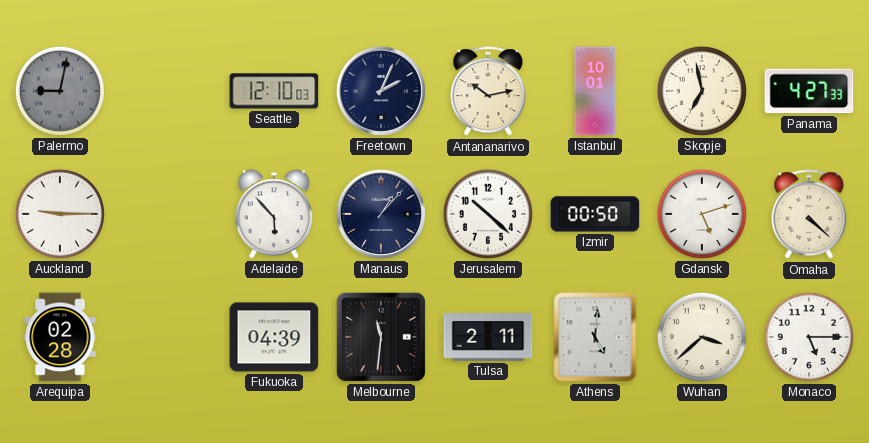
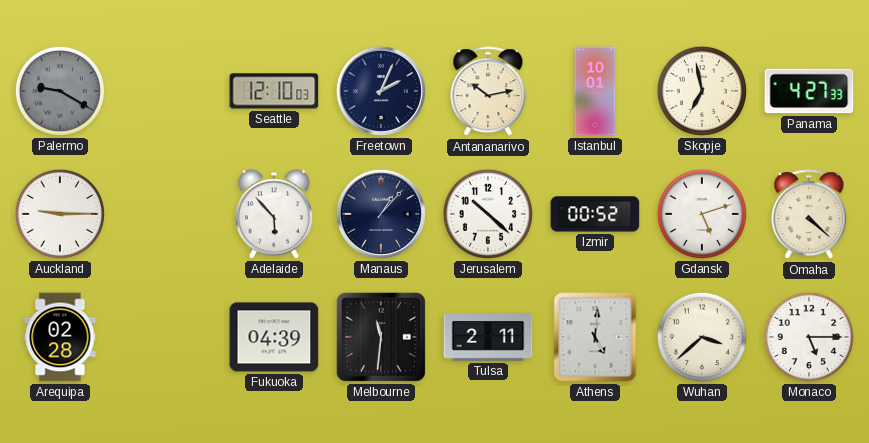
Palermo: 9:02 -> 9:20
Izmir: 00:50 -> 00:52
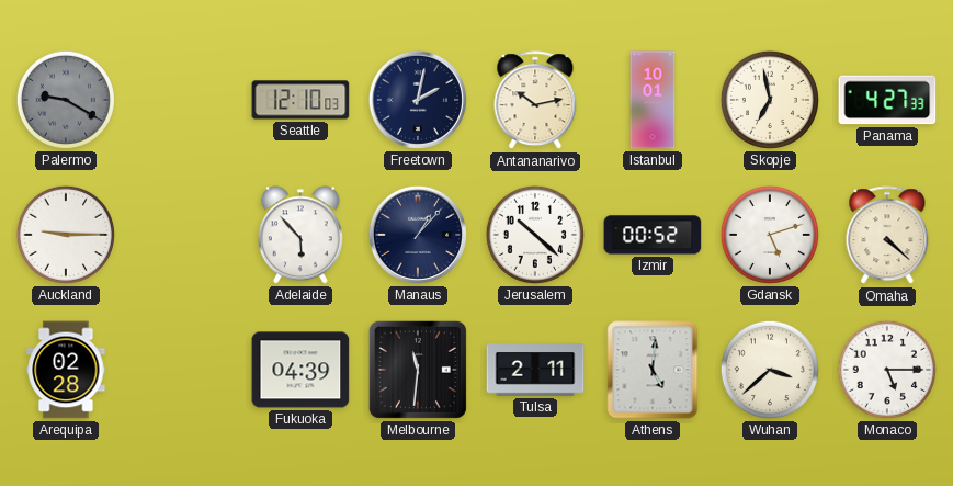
Freetown: 2:04 -> 2:02
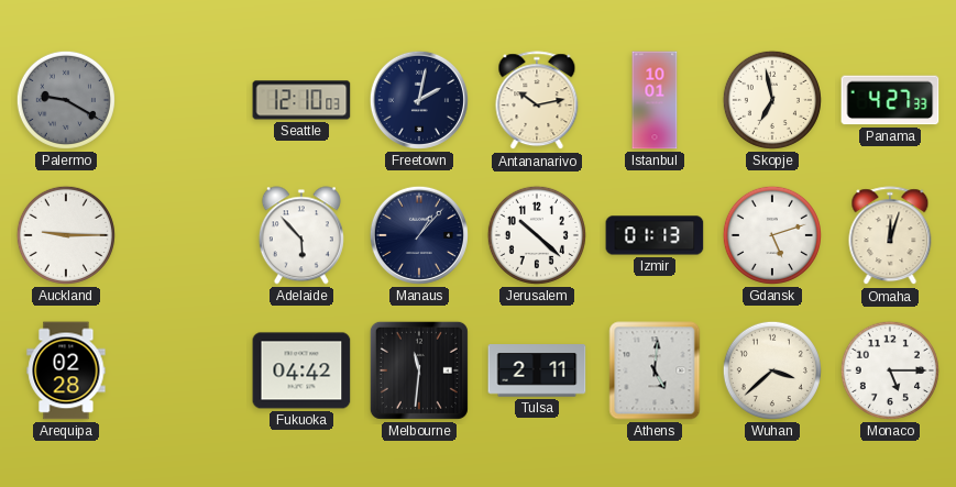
Izmir: 00:52 -> 01:13
Omaha: 4:22 -> 12:03
Fukuoka: 04:39 -> 04:42
